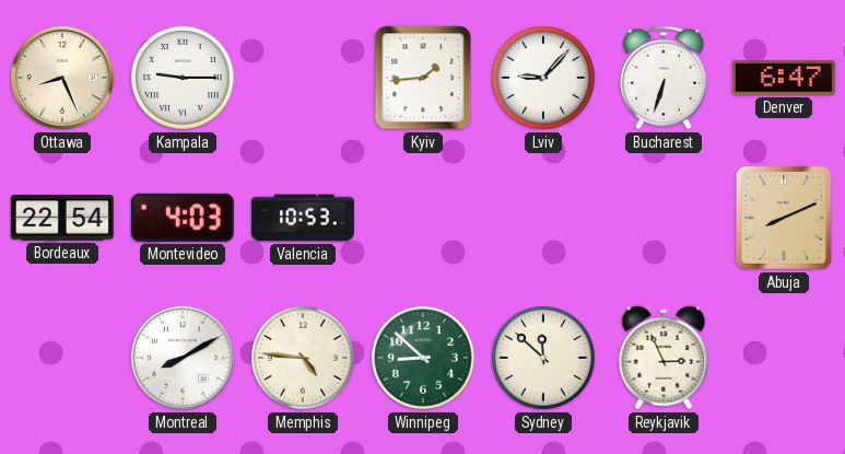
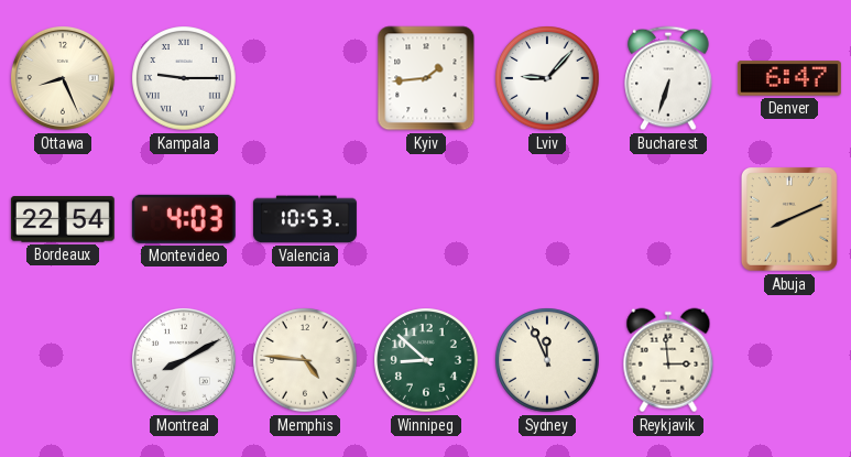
Sydney: 11:52 -> 11:56
Reykjavik: 2:56 -> 2:59
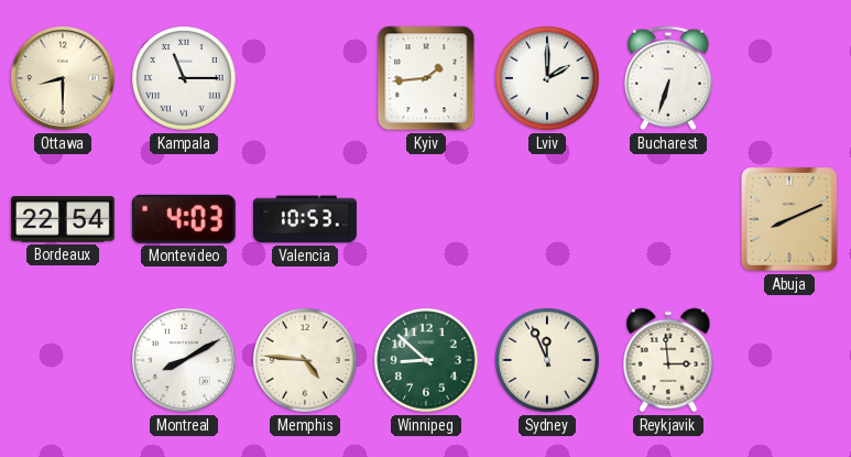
Ottawa: 8:26 -> 8:30
Kampala: 9:15 -> 11:15
Lviv: 9:07 -> 2:00
Denver: 6:47 -> none
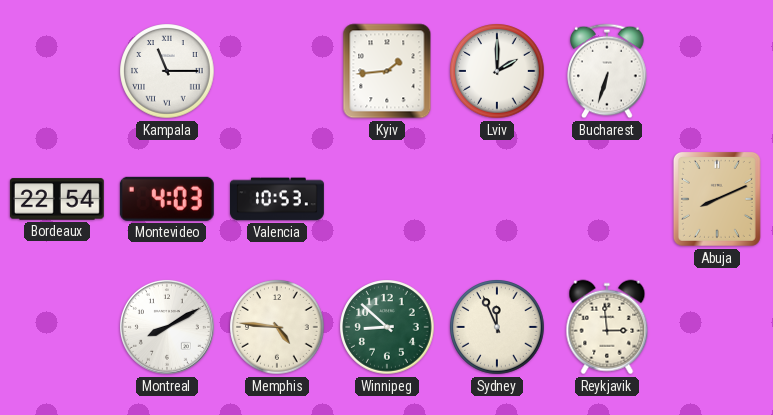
Ottawa: 8:30 -> none
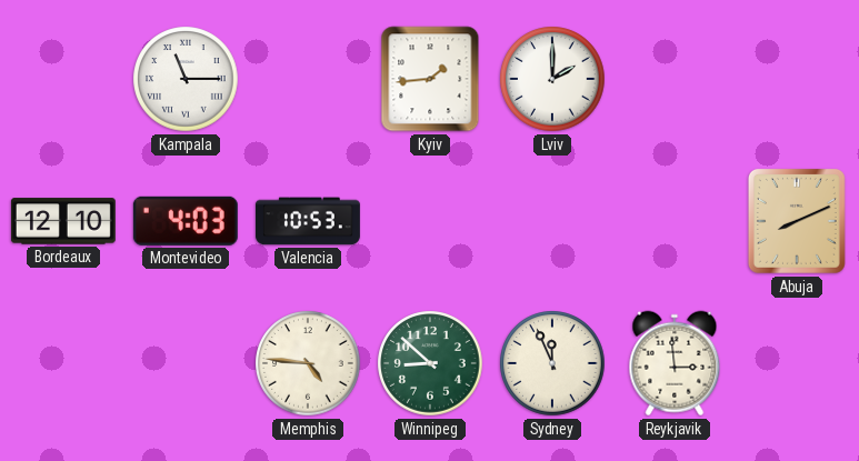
Bucharest: 6:33 -> none
Bordeaux: 22:54 -> 12:10
Montreal: 8:10 -> none
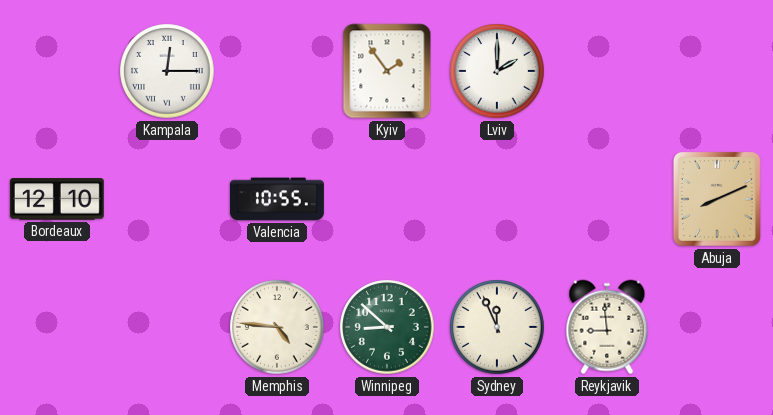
Kampala: 11:15 -> 12:15
Kyiv: 1:44 -> 1:54
Montevideo: 4:03 -> none
Valencia: 10:53 -> 10:55
Reykjavik: 2:59 -> 8:59
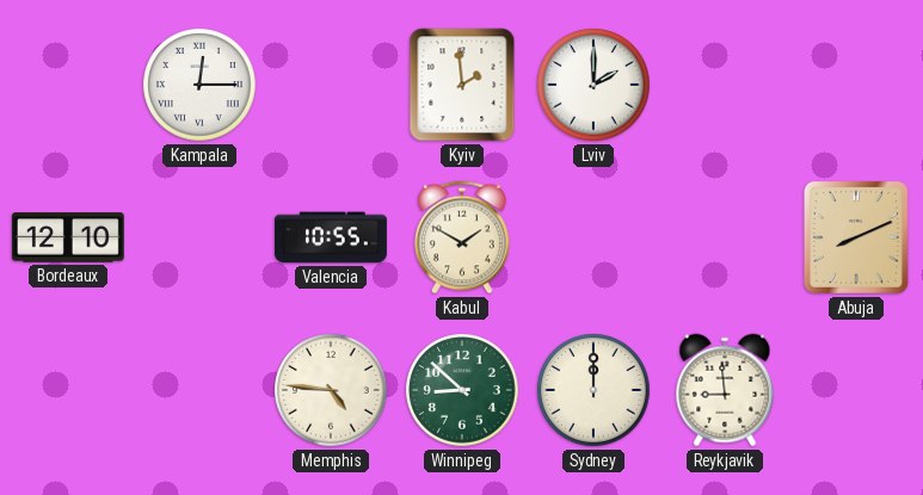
Kyiv: 1:54 -> 1:59
Kabul: none -> 1:50
Sydney: 11:56 -> 12:00
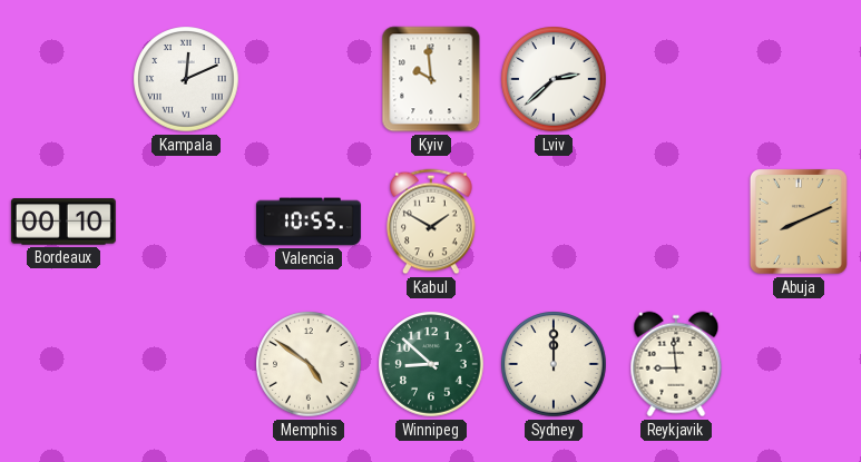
Kampala: 12:15 -> 12:11
Kyiv: 1:59 -> 9:59
Lviv: 2:00 -> 2:38
Bordeaux: 12:10 -> 00:10
Memphis: 4:46 -> 4:51
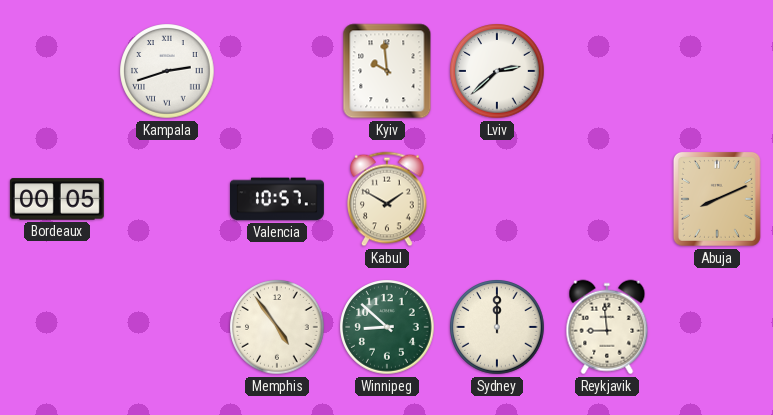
Kampala: 12:11 -> 2:42
Bordeaux: 00:10 -> 00:05
Valencia: 10:55 -> 10:57
Memphis: 4:51 -> 4:54
